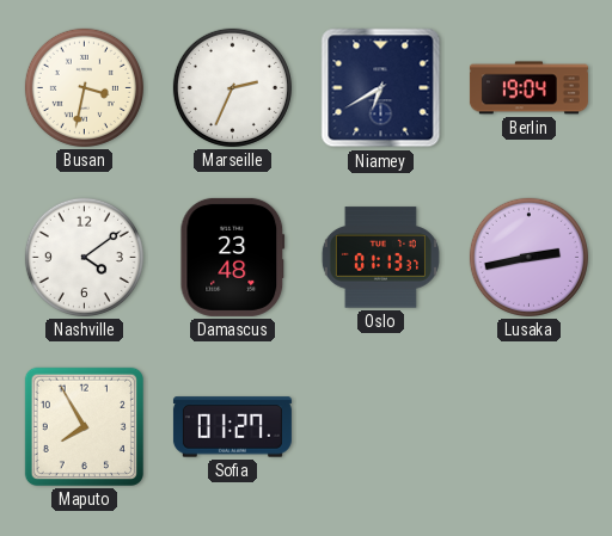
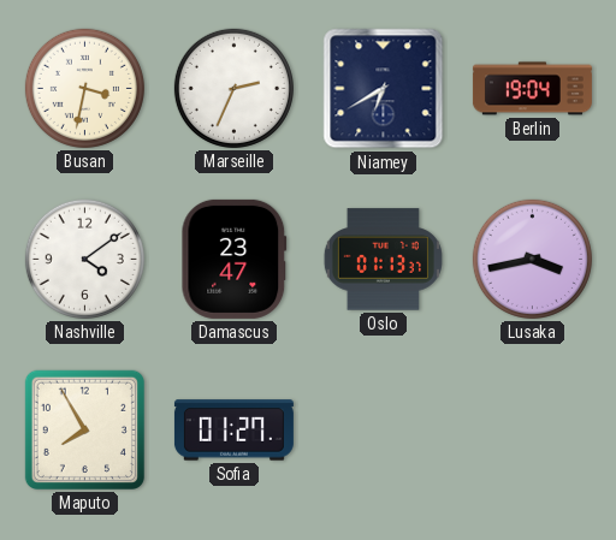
Damascus: 23:48 -> 23:47
Lusaka: 2:43 -> 3:43
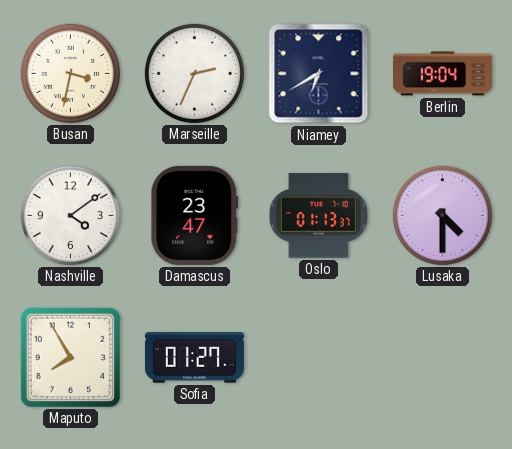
Lusaka: 3:43 -> 4:30
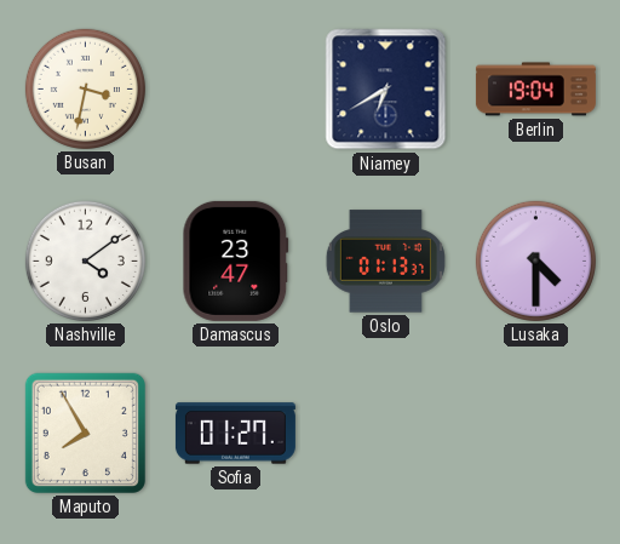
Marseille: 2:34 -> none
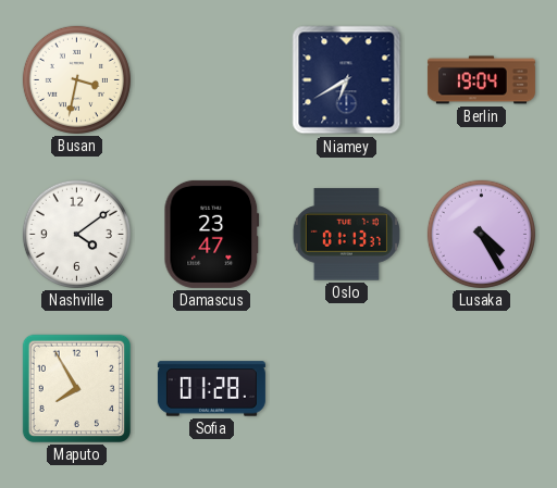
Lusaka: 4:30 -> 4:25
Sofia: 01:27 -> 01:28
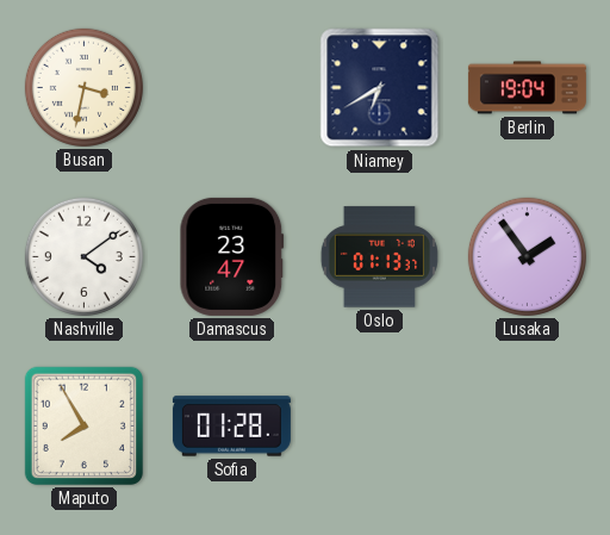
Lusaka: 4:25 -> 1:54
